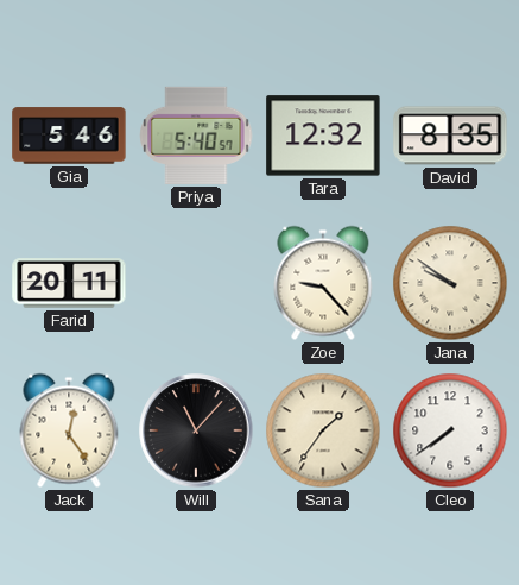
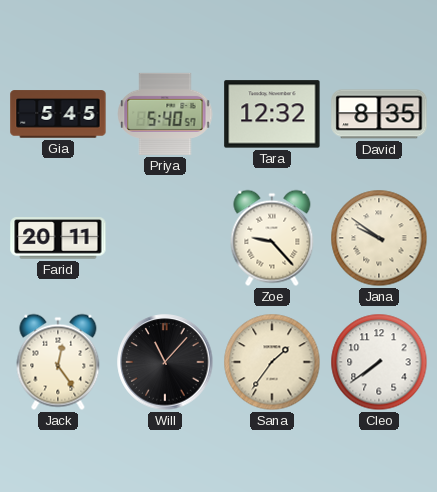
Gia: 5:46 -> 5:45
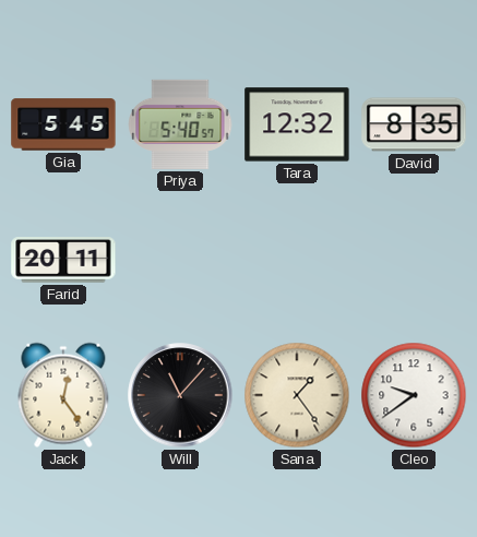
Zoe: 9:23 -> none
Jana: 9:51 -> none
Sana: 1:36 -> 1:24
Cleo: 7:39 -> 9:39
